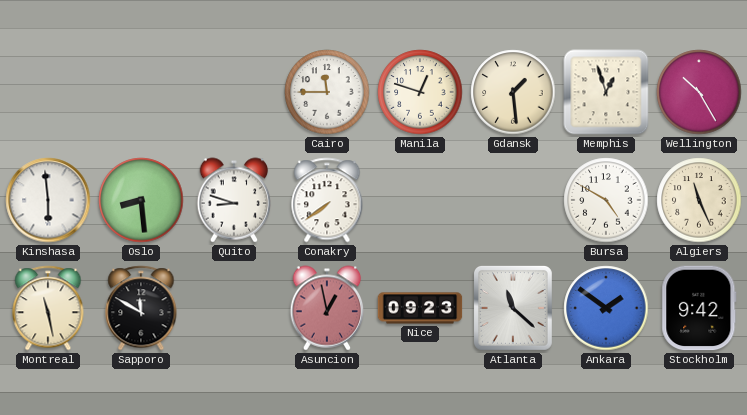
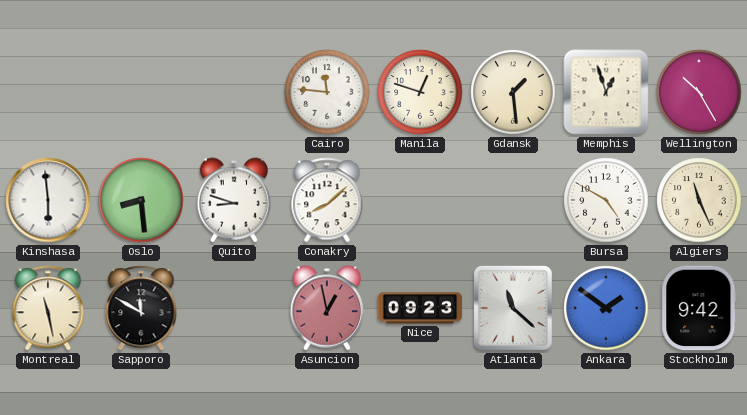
Cairo: 11:45 -> 11:46
Conakry: 7:39 -> 8:08
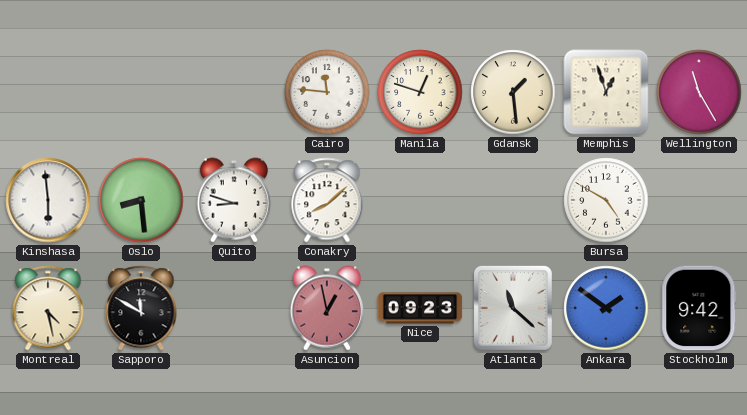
Wellington: 10:25 -> 11:25
Algiers: 11:26 -> none
Montreal: 11:28 -> 4:28
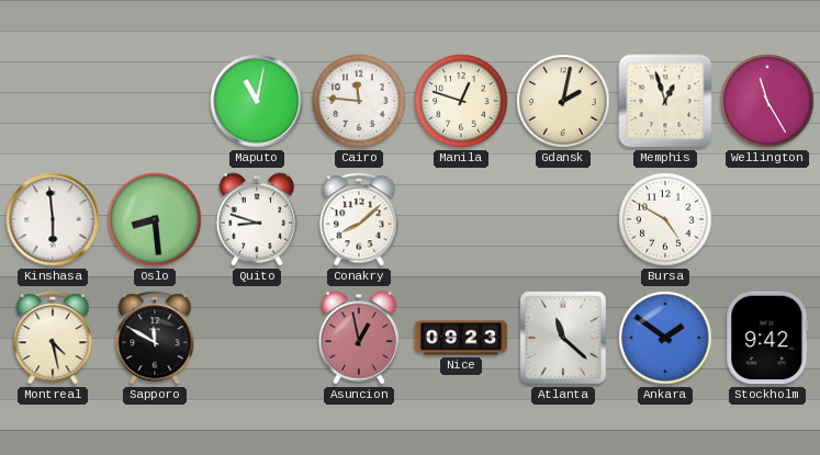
Maputo: none -> 11:02
Gdansk: 1:29 -> 2:02
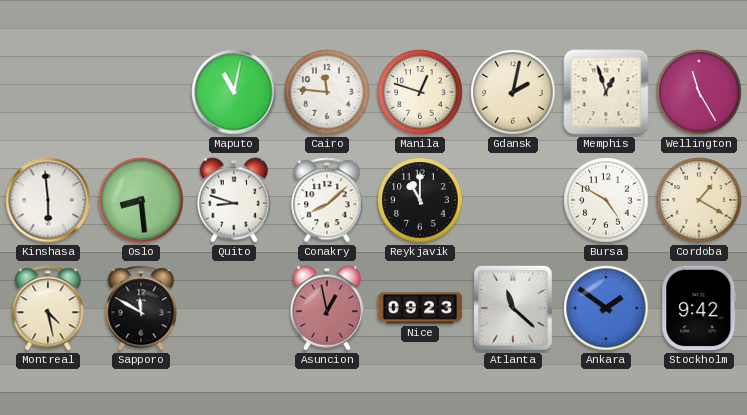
Reykjavik: none -> 11:00
Cordoba: none -> 1:20
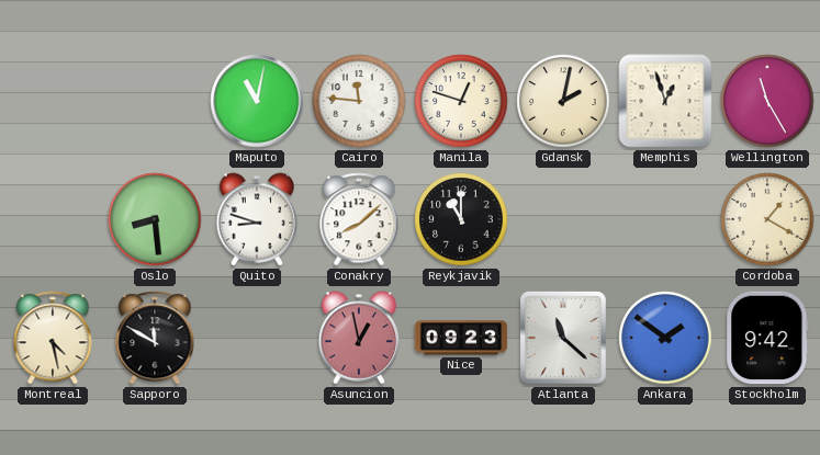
Kinshasa: 5:59 -> none
Bursa: 4:50 -> none
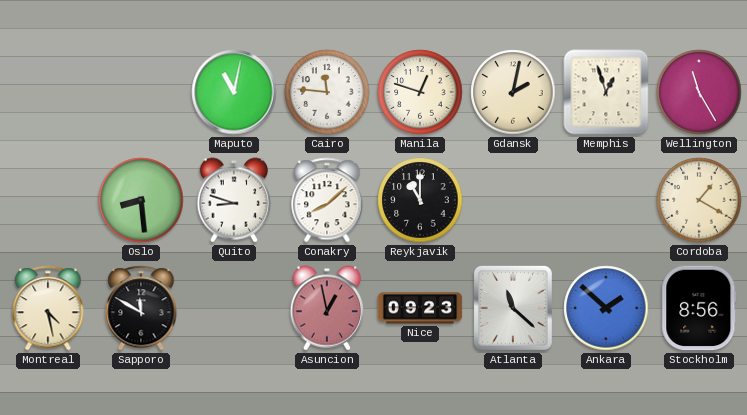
Ankara: 1:51 -> 1:52
Stockholm: 9:42 -> 8:56
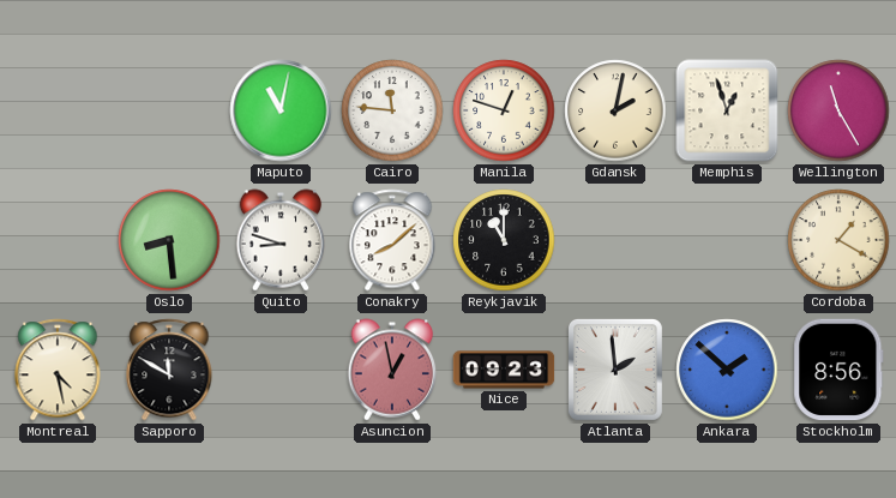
Atlanta: 11:22 -> 1:59
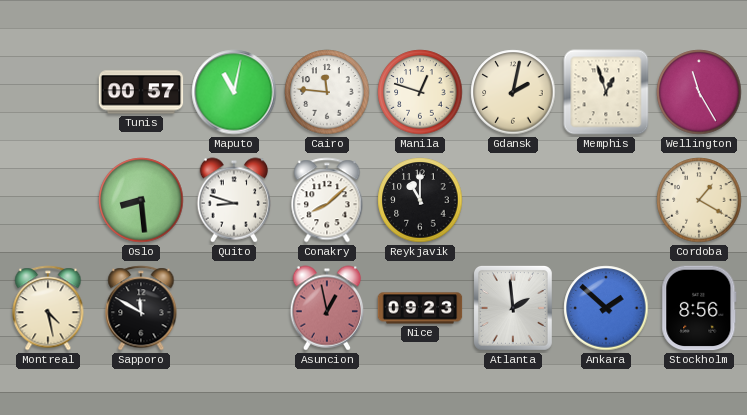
Tunis: none -> 00:57
